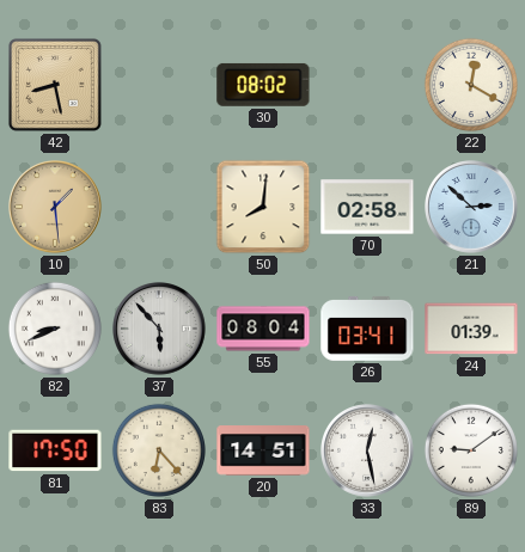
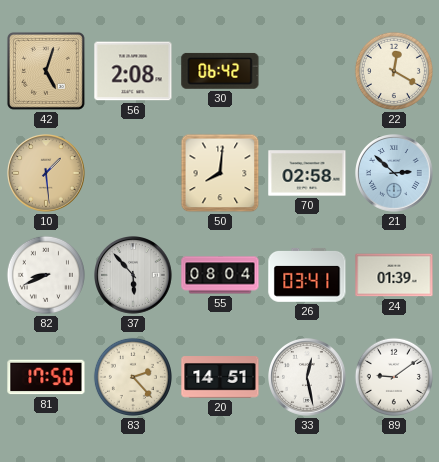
42: 8:28 -> 5:03
56: none -> 2:08
30: 08:02 -> 06:42
83: 6:23 -> 2:23
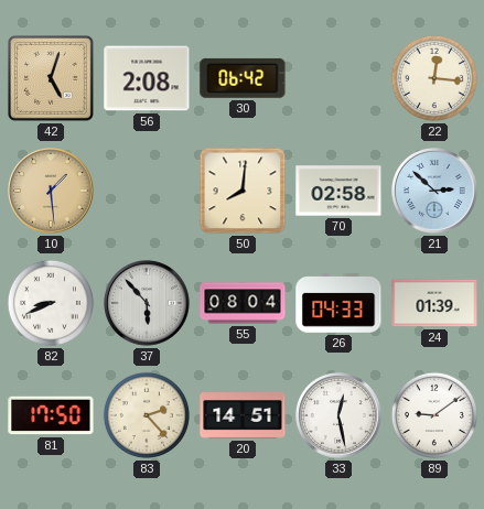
22: 12:20 -> 12:16
26: 03:41 -> 04:33
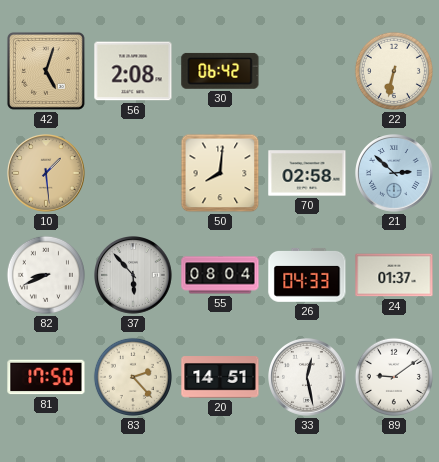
22: 12:16 -> 6:32
24: 01:39 -> 01:37
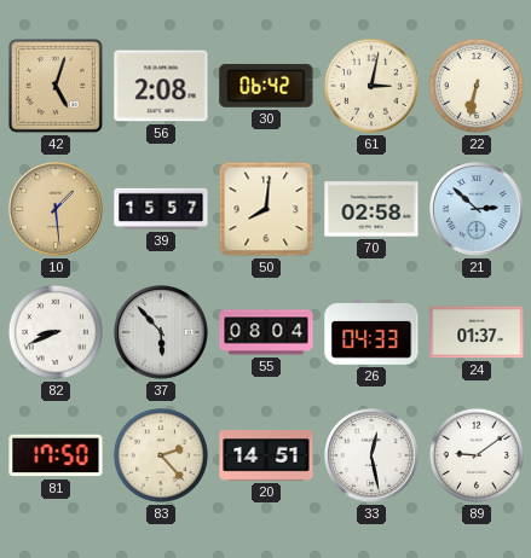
61: none -> 3:02
39: none -> 15:57
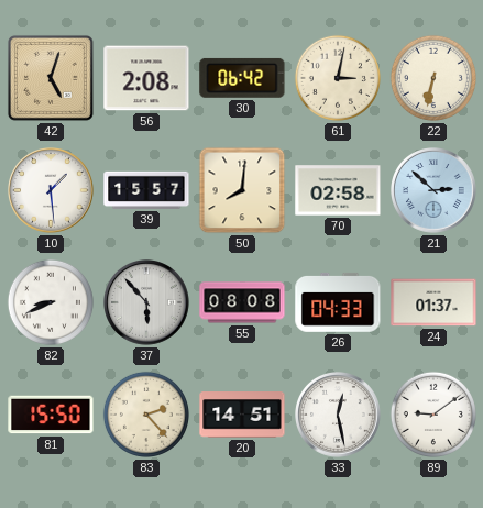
10 dial: champagne -> white
55: 08:04 -> 08:08
81: 17:50 -> 15:50
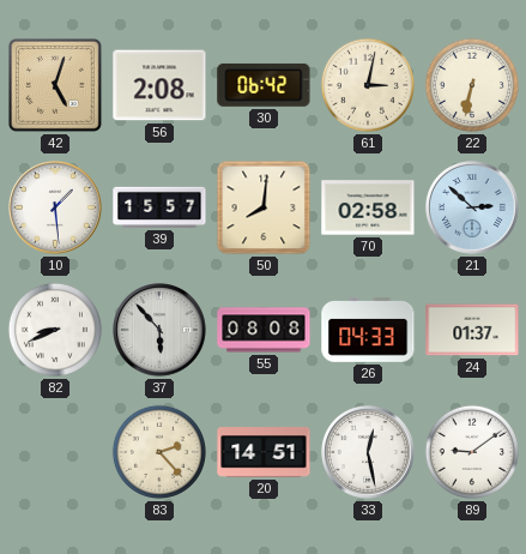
81: 15:50 -> none
